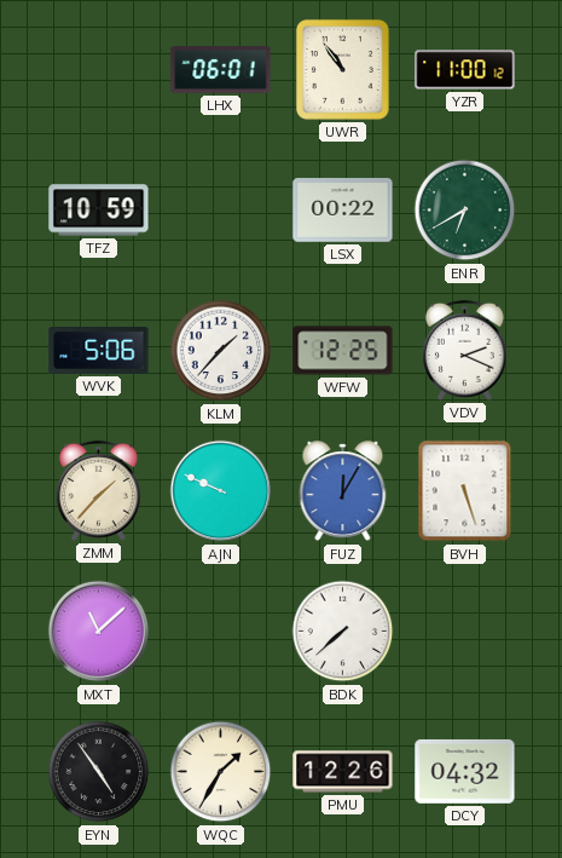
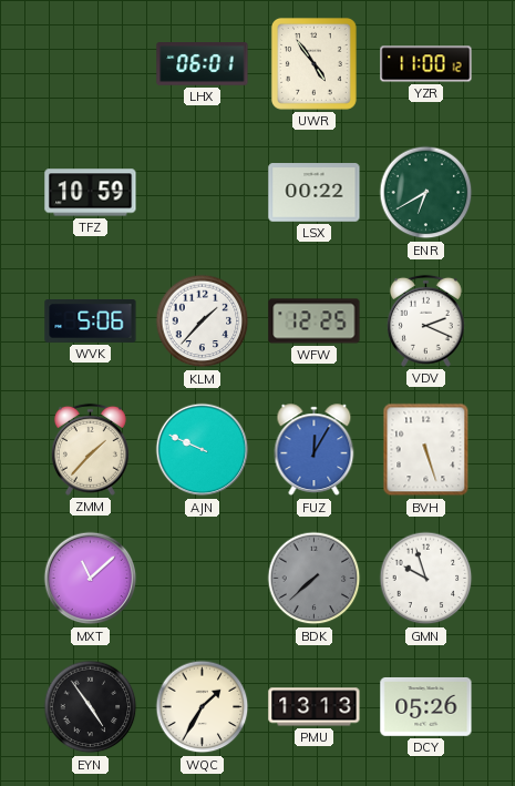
UWR: 10:54 -> 4:54
BDK dial: white -> grey
GMN: none -> 9:57
PMU: 12:26 -> 13:13
DCY: 04:32 -> 05:26
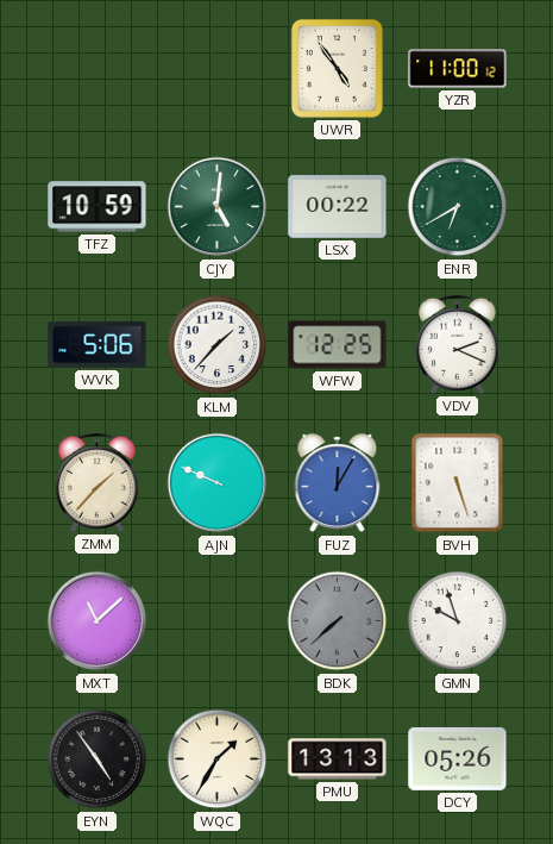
LHX: 06:01 -> none
CJY: none -> 5:01
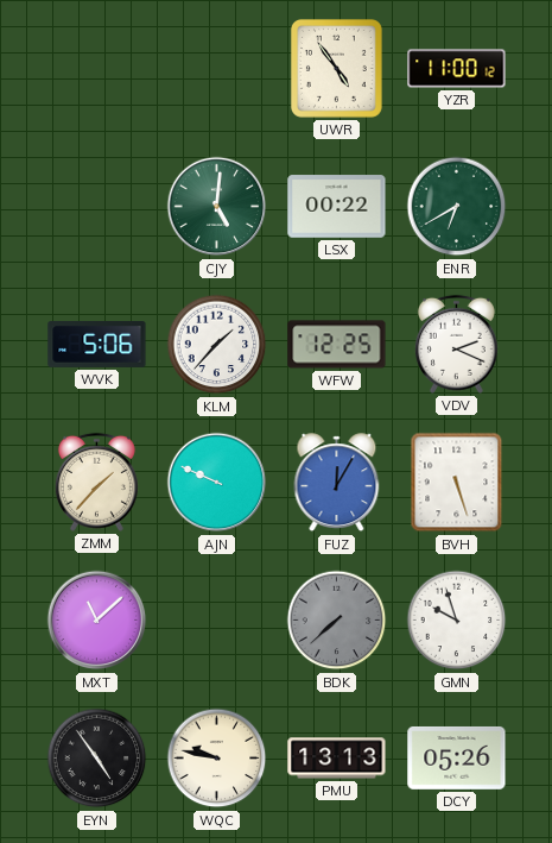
TFZ: 10:59 -> none
WQC: 1:35 -> 9:47
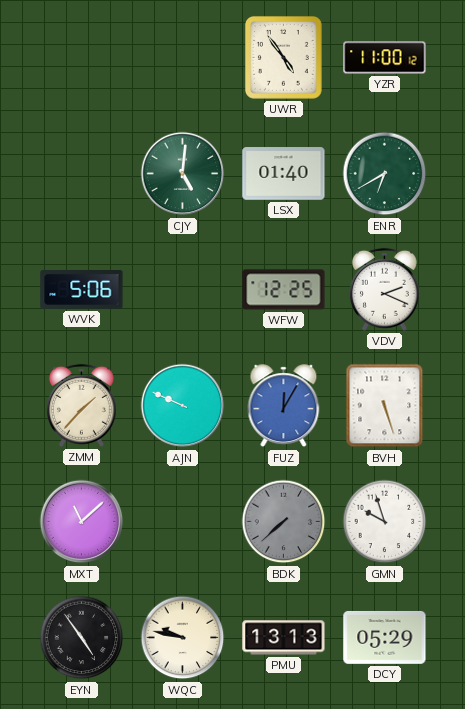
LSX: 00:22 -> 01:40
KLM: 1:37 -> none
DCY: 05:26 -> 05:29
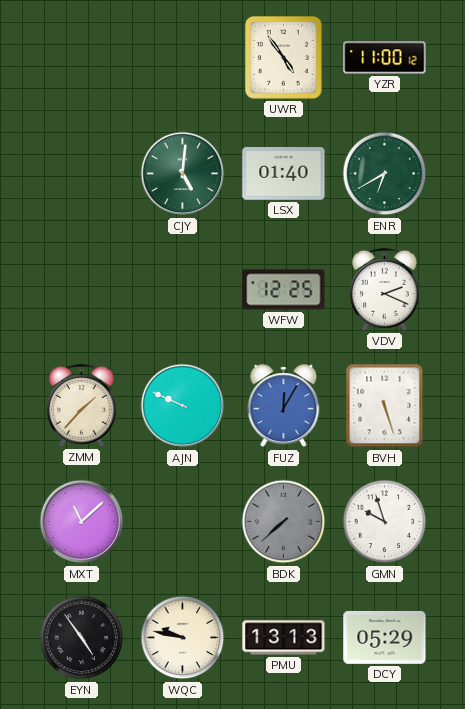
WVK: 5:06 -> none
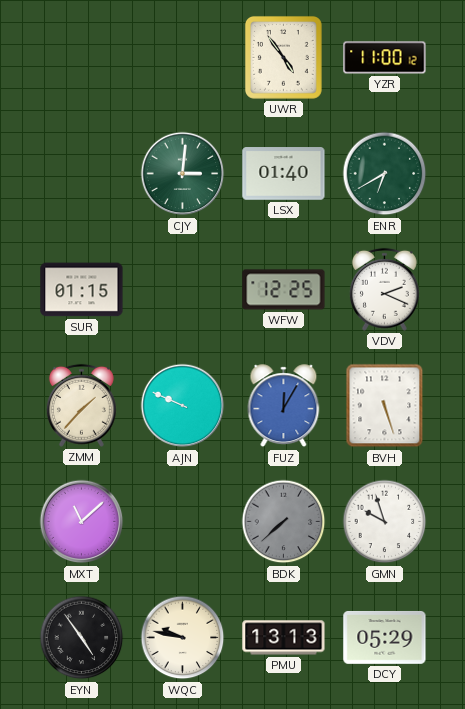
CJY: 5:01 -> 3:01
SUR: none -> 01:15
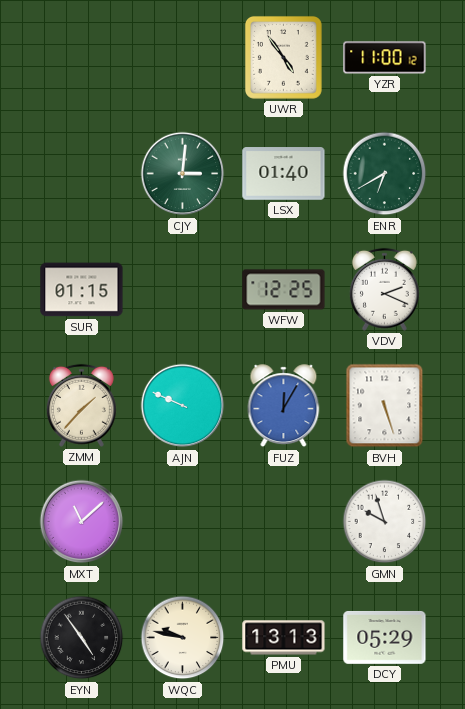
BDK: 7:38 -> none
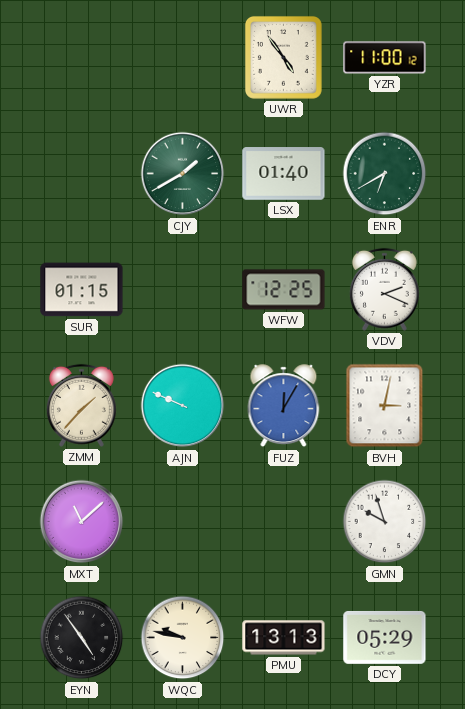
CJY: 3:01 -> 1:40
BVH: 5:27 -> 3:02
